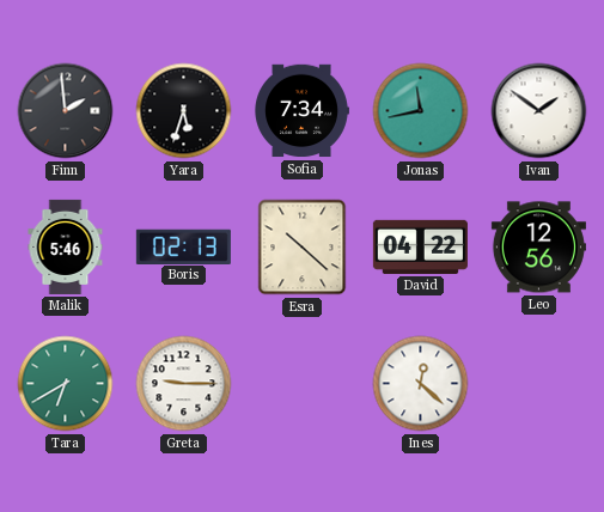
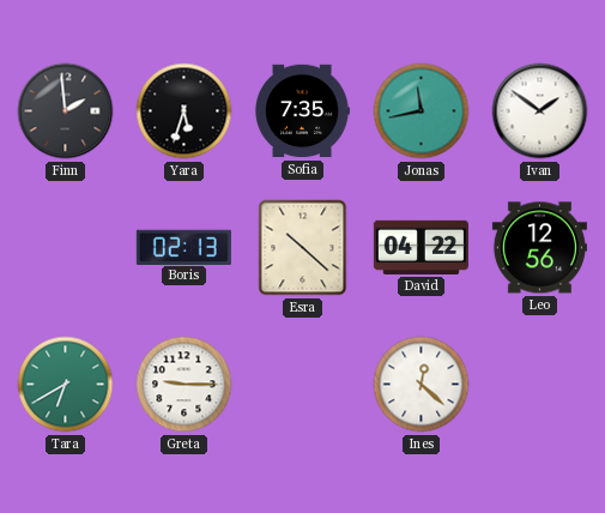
Sofia: 7:34 -> 7:35
Malik: 5:46 -> none
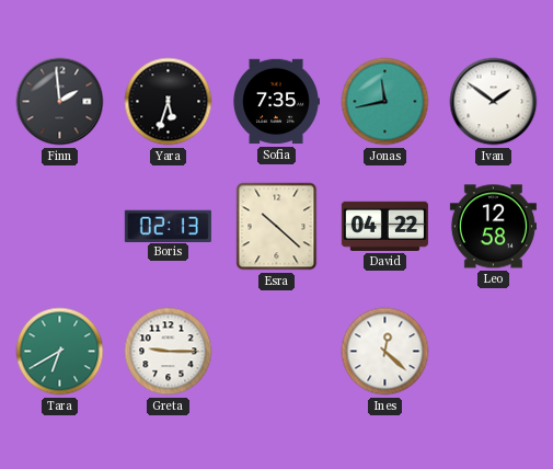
Leo: 12:56 -> 12:58
